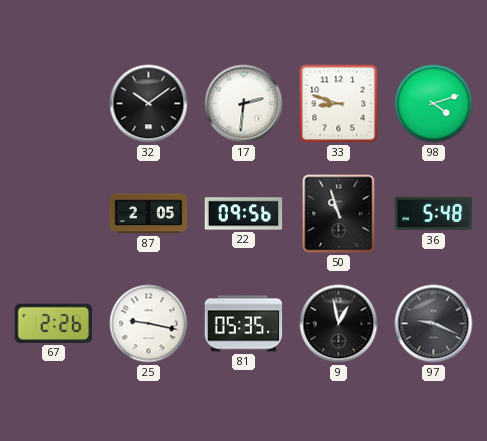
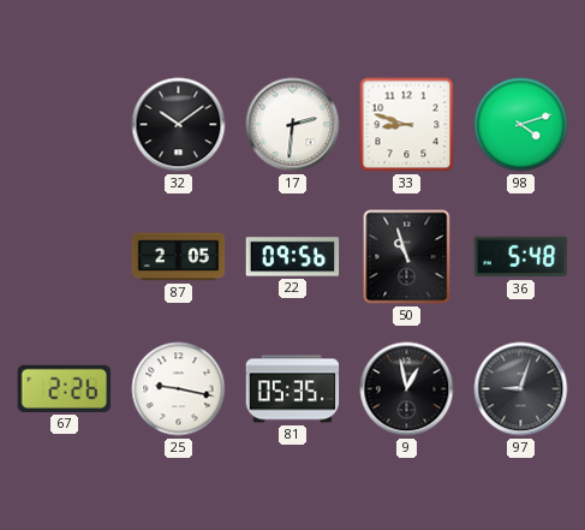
97: 9:19 -> 9:03
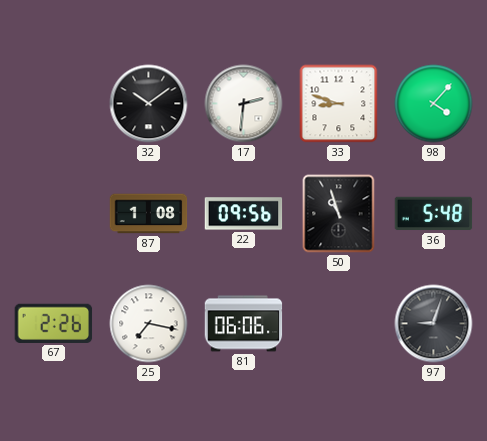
98: 4:12 -> 4:07
87: 2:05 -> 1:08
25: 9:17 -> 7:17
81: 05:35 -> 06:06
9: 12:58 -> none
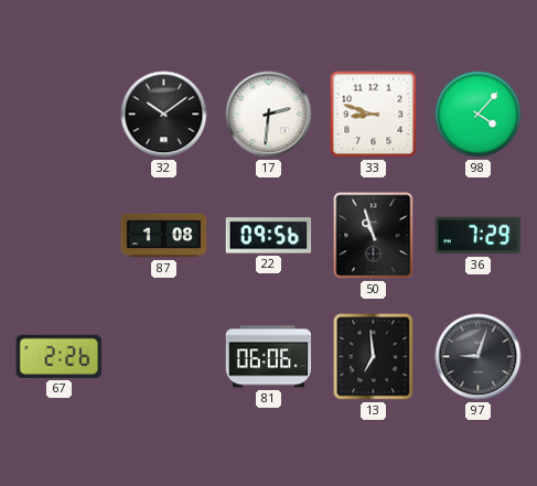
36: 5:48 -> 7:29
25: 7:17 -> none
13: none -> 6:59
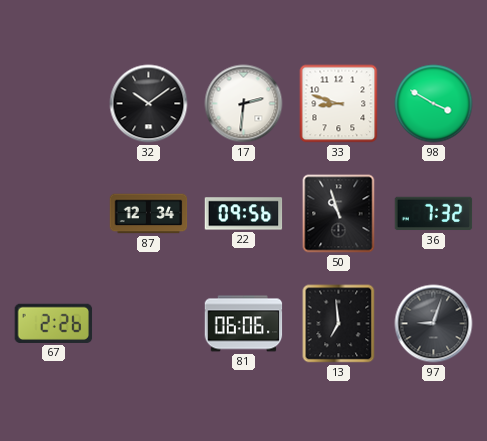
98: 4:07 -> 3:50
87: 1:08 -> 12:34
36: 7:29 -> 7:32
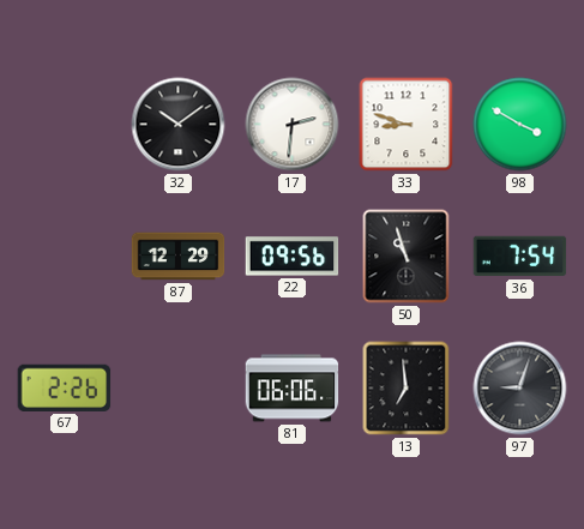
87: 12:34 -> 12:29
36: 7:32 -> 7:54
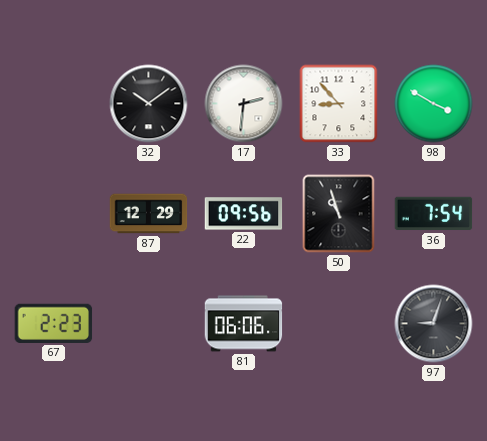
33: 8:48 -> 8:53
67: 2:26 -> 2:23
13: 6:59 -> none
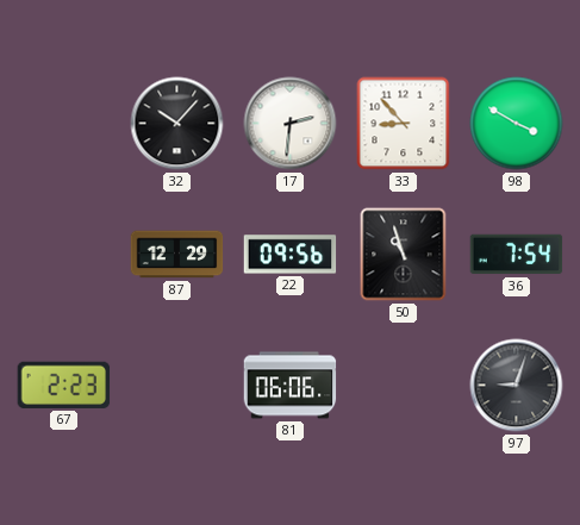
32: 10:09 -> 10:07
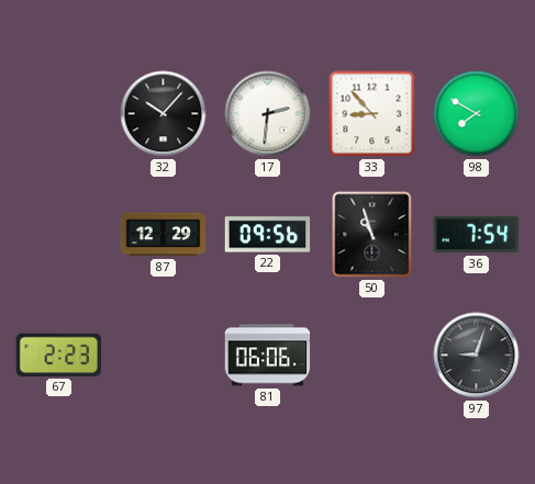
98: 3:50 -> 7:50
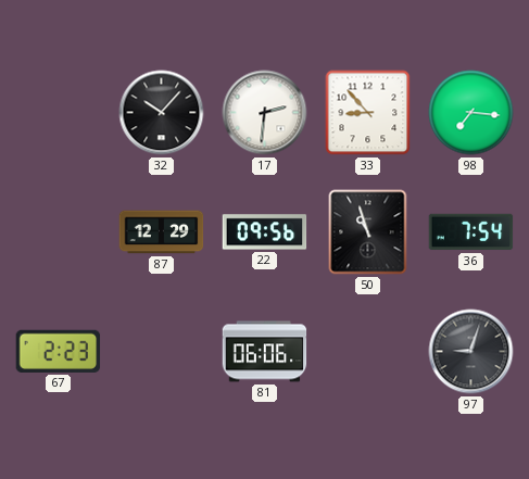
98: 7:50 -> 7:16
